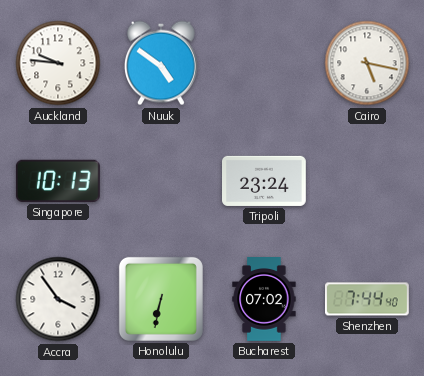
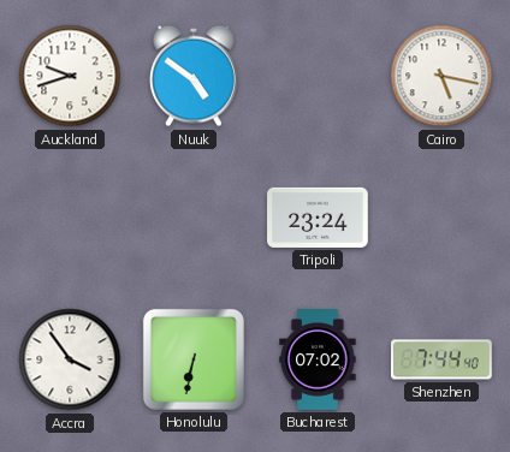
Auckland: 9:46 -> 9:42
Singapore: 10:13 -> none
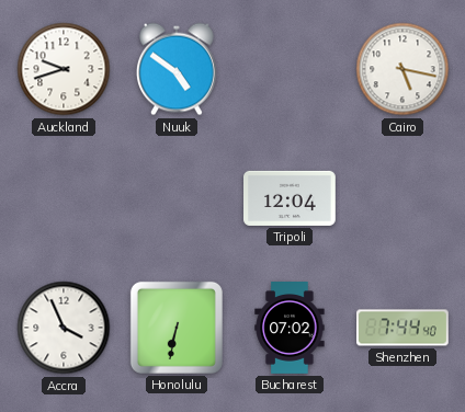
Tripoli: 23:24 -> 12:04
Accra: 3:54 -> 3:56
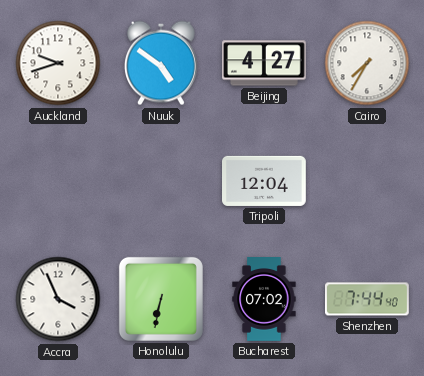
Beijing: none -> 4:27
Cairo: 5:17 -> 7:35
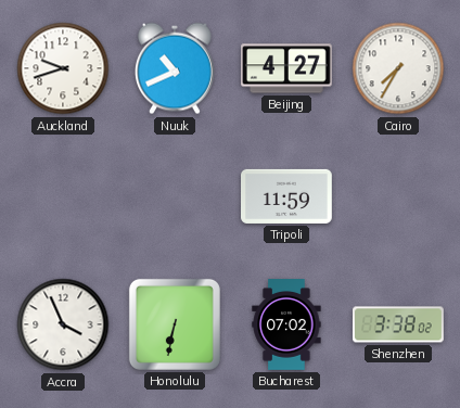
Nuuk: 4:51 -> 10:41
Tripoli: 12:04 -> 11:59
Shenzhen: 7:44 -> 3:38
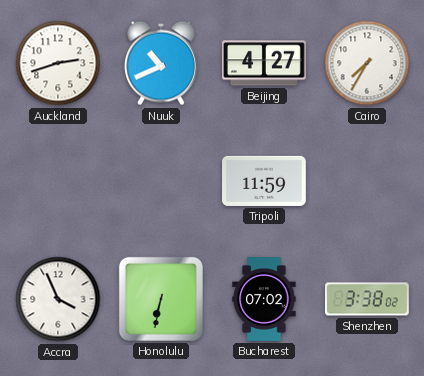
Auckland: 9:42 -> 2:42
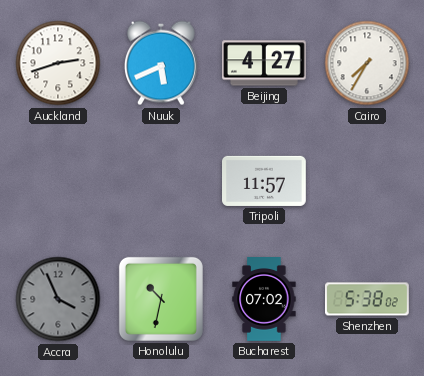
Nuuk: 10:41 -> 5:41
Tripoli: 11:59 -> 11:57
Accra dial: white -> grey
Honolulu: 6:32 -> 10:32
Shenzhen: 3:38 -> 5:38
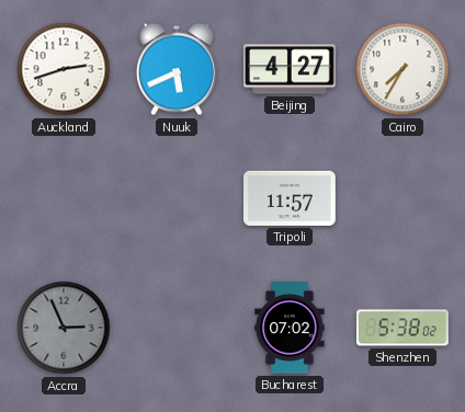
Accra: 3:56 -> 2:56
Honolulu: 10:32 -> none
